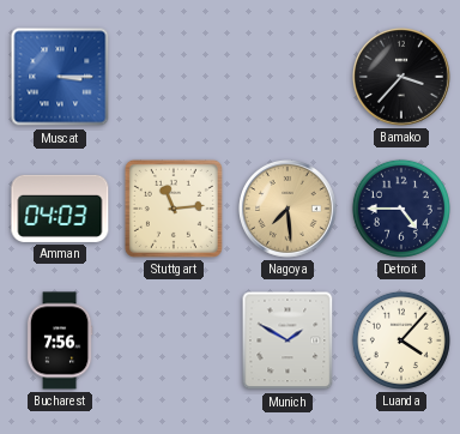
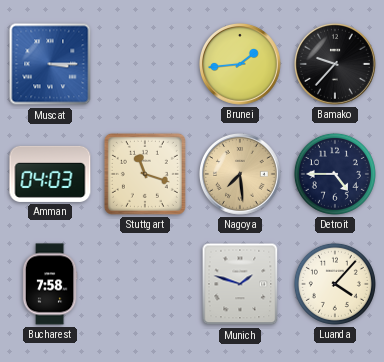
Brunei: none -> 1:44
Bamako: 3:37 -> 9:37
Stuttgart: 11:14 -> 11:18
Bucharest: 7:56 -> 7:58
Munich: 1:50 -> 1:48
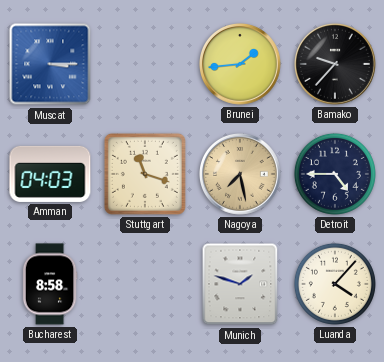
Nagoya: 7:29 -> 7:28
Bucharest: 7:58 -> 8:58
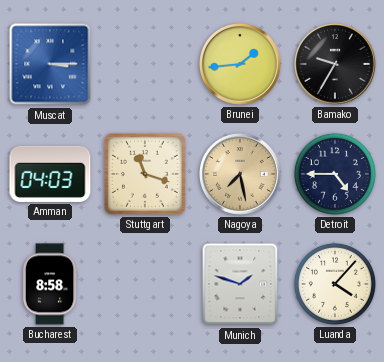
Bamako: 9:37 -> 9:35
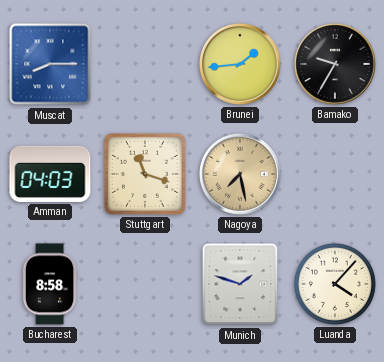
Muscat: 3:15 -> 8:15
Detroit: 4:45 -> none
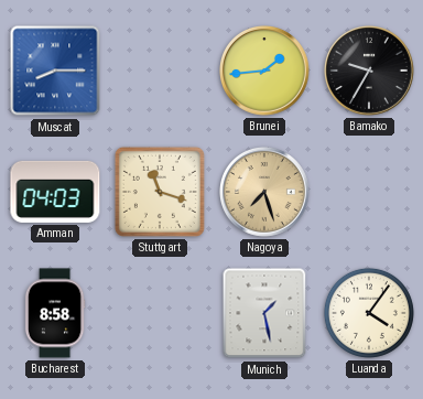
Nagoya: 7:28 -> 7:27
Munich: 1:48 -> 1:28
Luanda: 4:07 -> 4:06
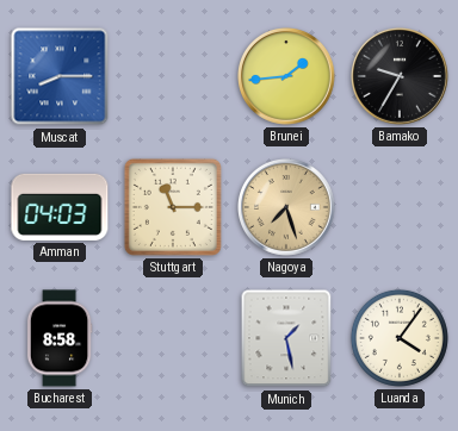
Stuttgart: 11:18 -> 11:15
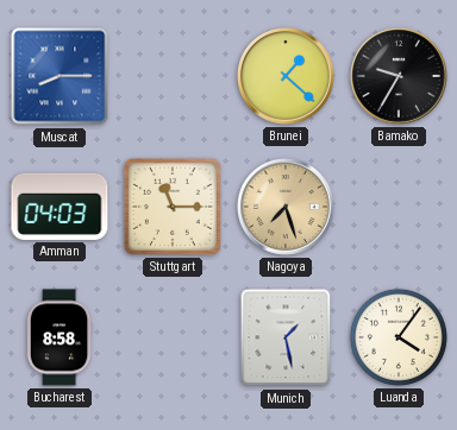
Brunei: 1:44 -> 1:22
